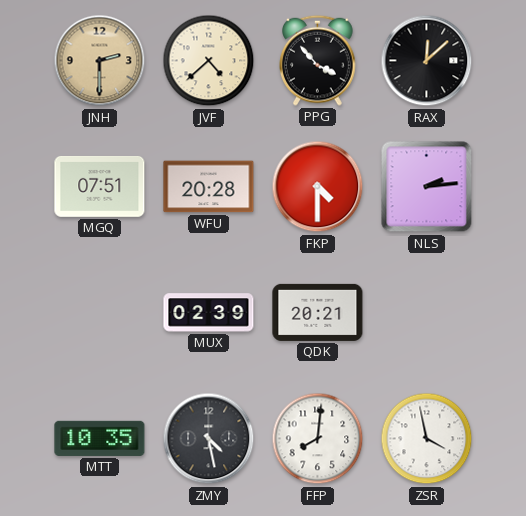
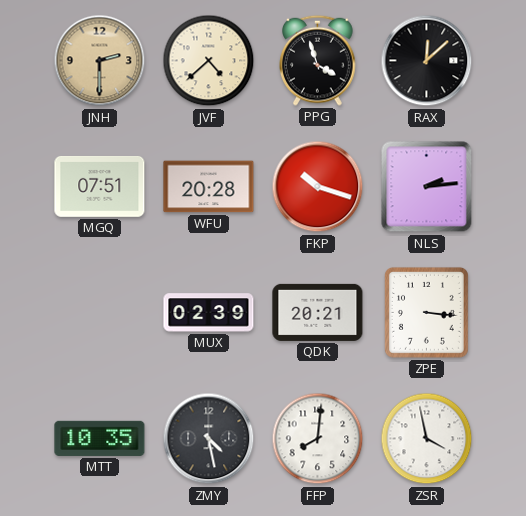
PPG: 3:53 -> 3:57
FKP: 4:30 -> 10:18
ZPE: none -> 3:16
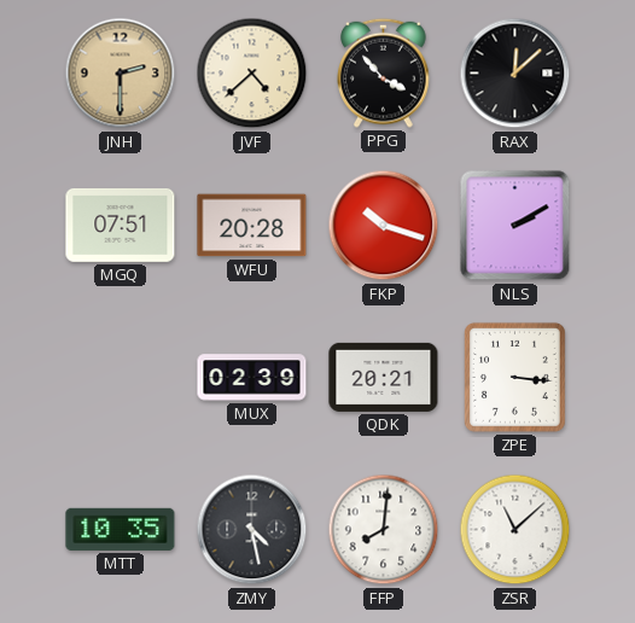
PPG: 3:57 -> 3:53
NLS: 2:14 -> 2:10
ZSR: 3:58 -> 11:08
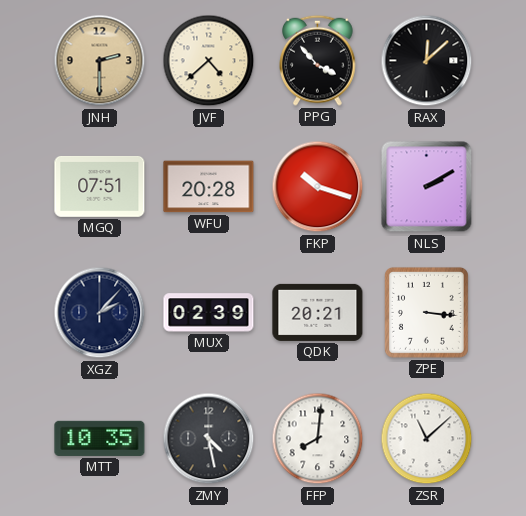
XGZ: none -> 2:07
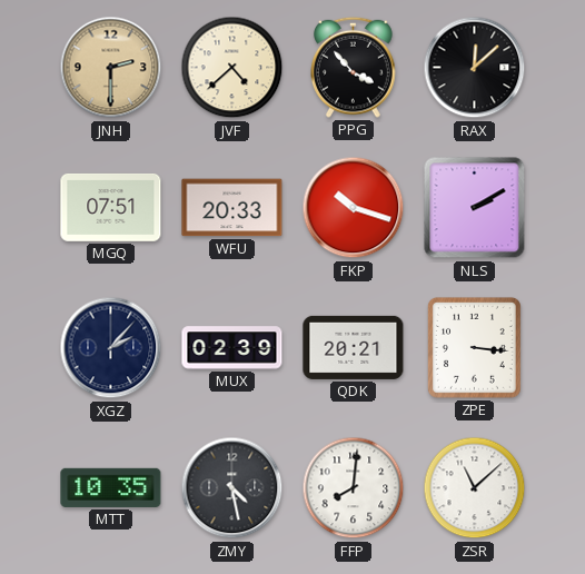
WFU: 20:28 -> 20:33
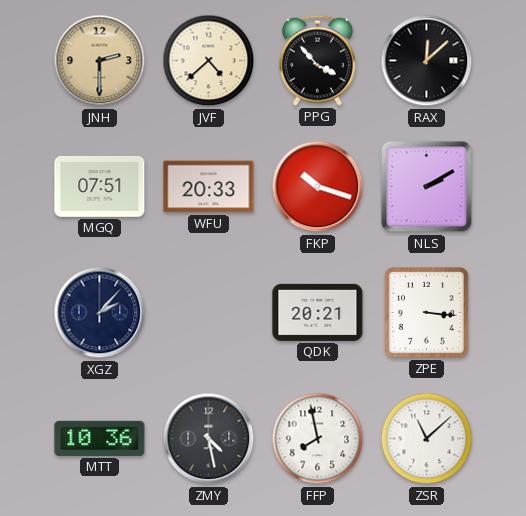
MUX: 02:39 -> none
MTT: 10:35 -> 10:36
FFP: 8:01 -> 7:58
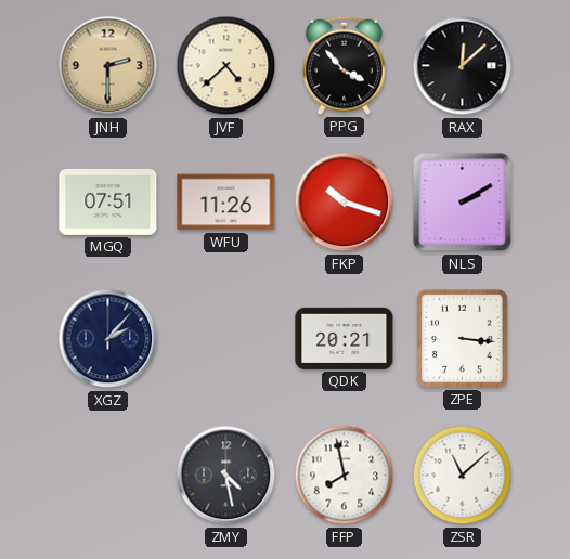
WFU: 20:33 -> 11:26
MTT: 10:36 -> none
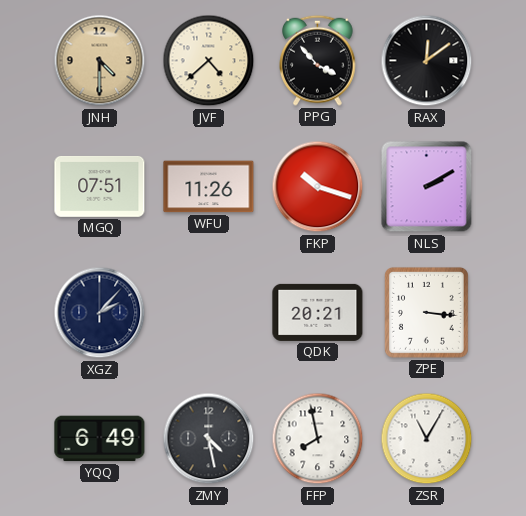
JNH: 2:30 -> 4:30
RAX: 12:08 -> 12:09
YQQ: none -> 6:49
ZSR: 11:08 -> 11:05
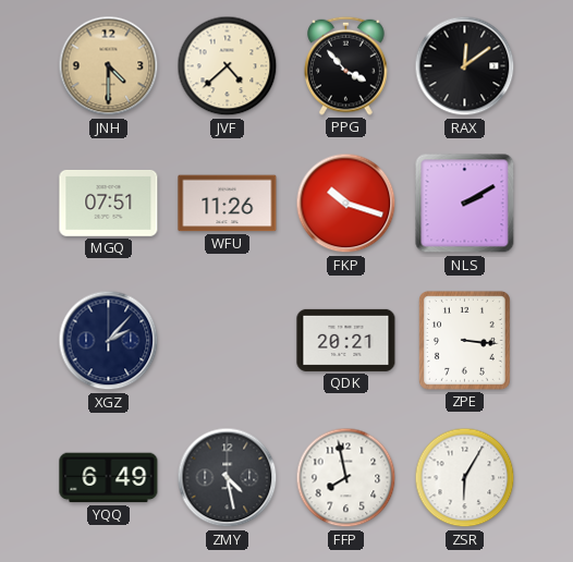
ZSR: 11:05 -> 6:05
